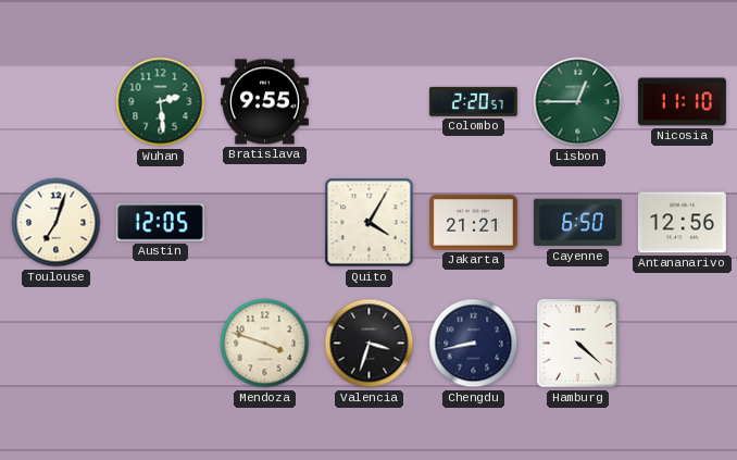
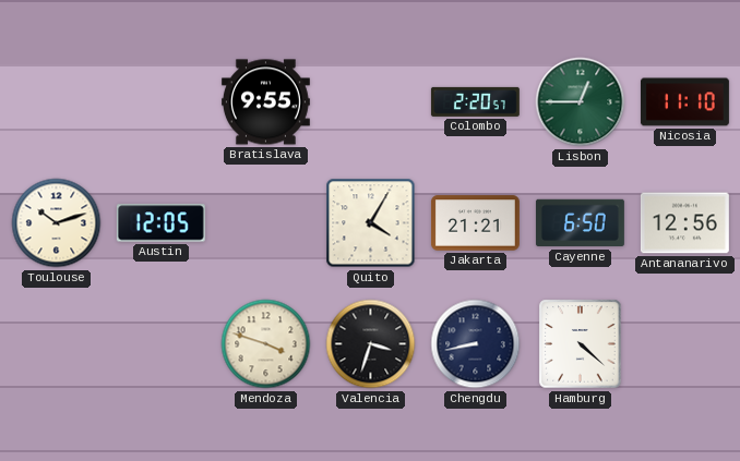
Wuhan: 2:29 -> none
Toulouse: 7:03 -> 10:12
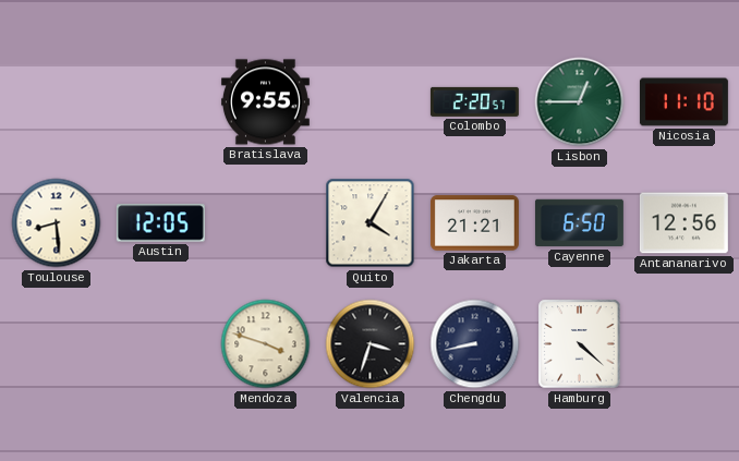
Toulouse: 10:12 -> 8:29
